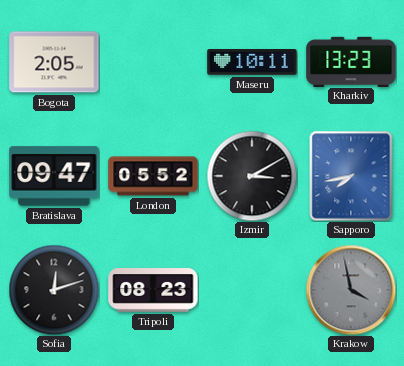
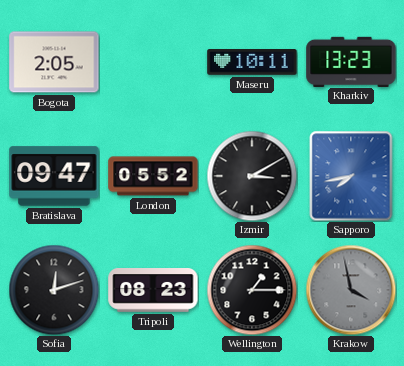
Wellington: none -> 1:15
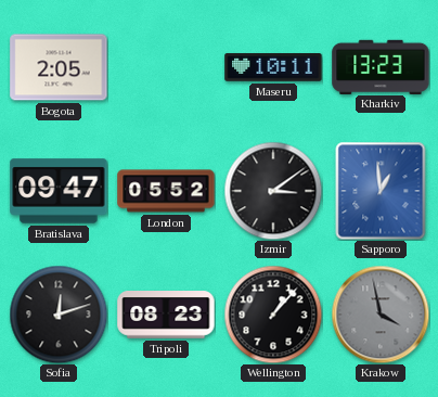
Izmir: 3:10 -> 3:09
Sapporo: 7:43 -> 12:59
Wellington: 1:15 -> 1:07
